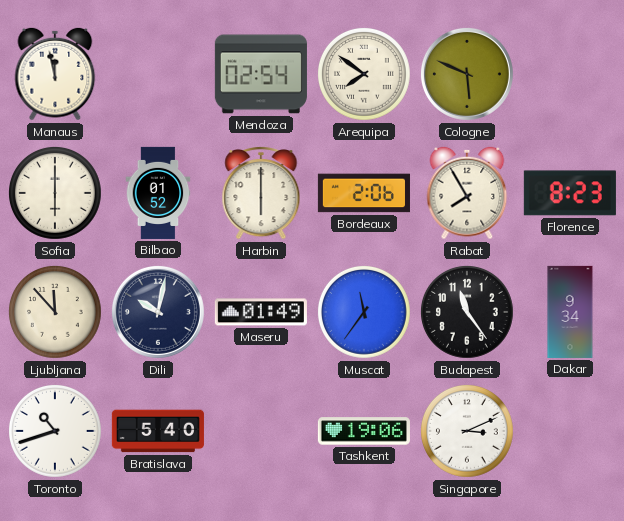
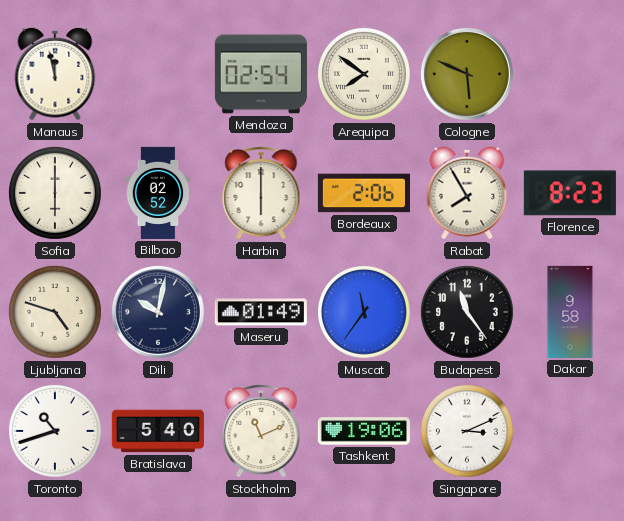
Bilbao: 01:52 -> 02:52
Ljubljana: 11:53 -> 4:48
Dakar: 9:34 -> 9:58
Stockholm: none -> 11:11
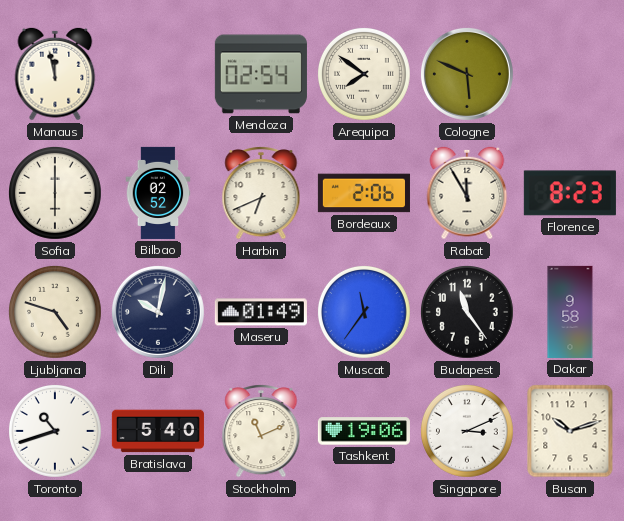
Harbin: 6:00 -> 6:41
Rabat: 7:55 -> 11:55
Busan: none -> 10:12
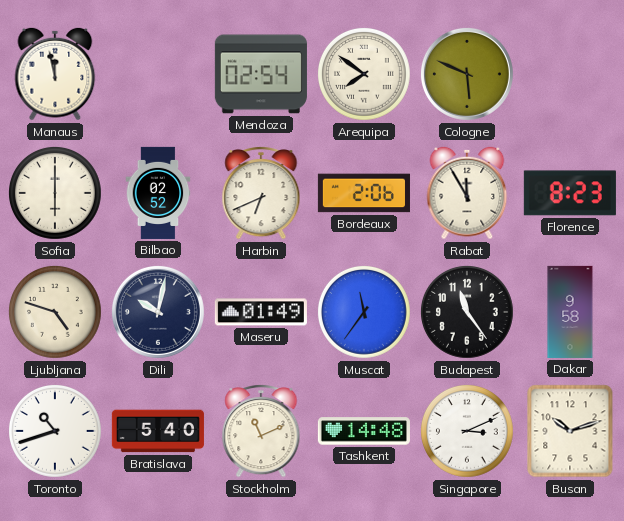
Tashkent: 19:06 -> 14:48
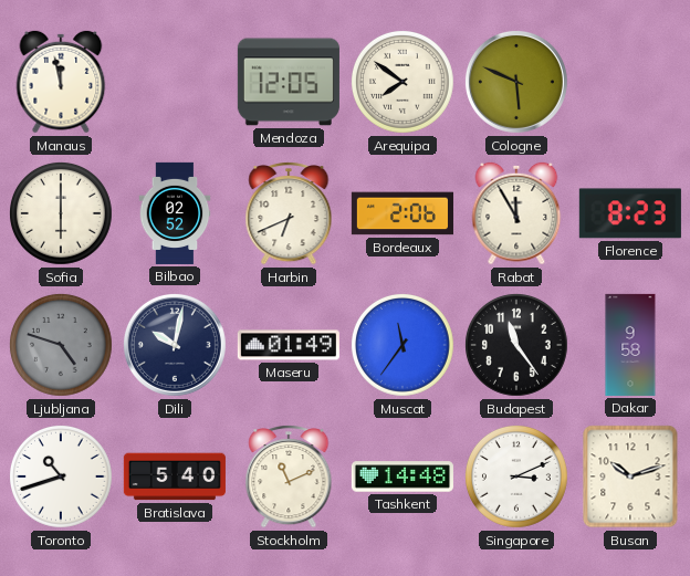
Mendoza: 02:54 -> 12:05
Ljubljana dial: cream -> grey
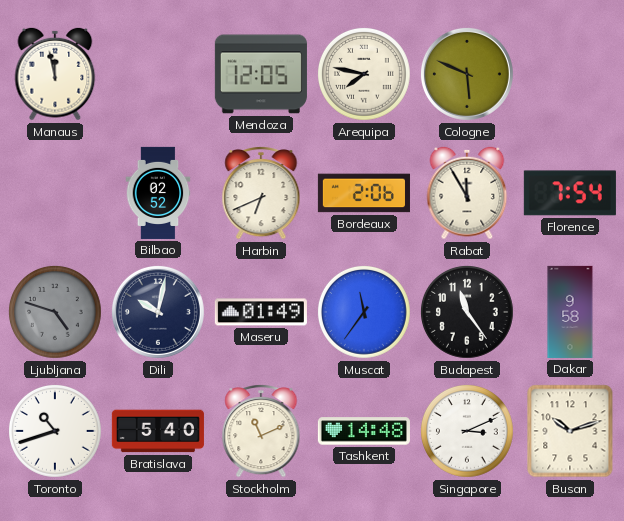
Arequipa: 7:51 -> 7:47
Sofia: 6:00 -> none
Florence: 8:23 -> 7:54
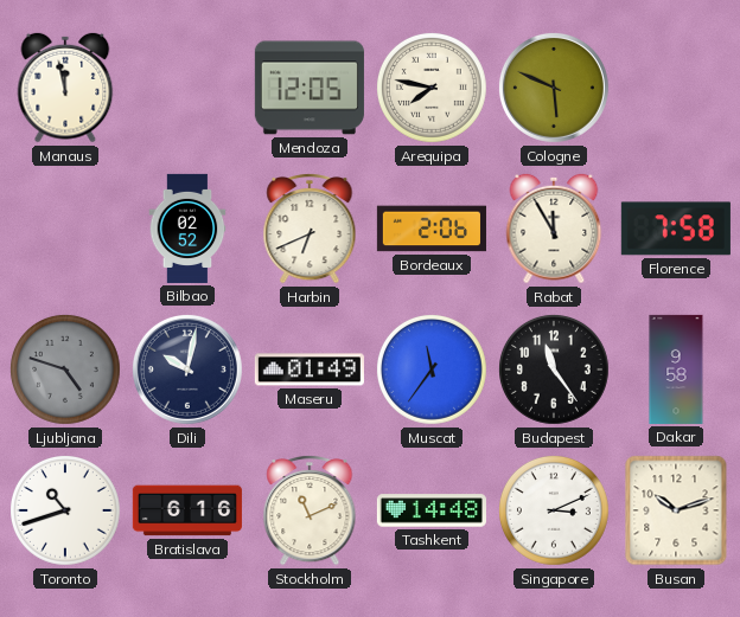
Florence: 7:54 -> 7:58
Bratislava: 5:40 -> 6:16
